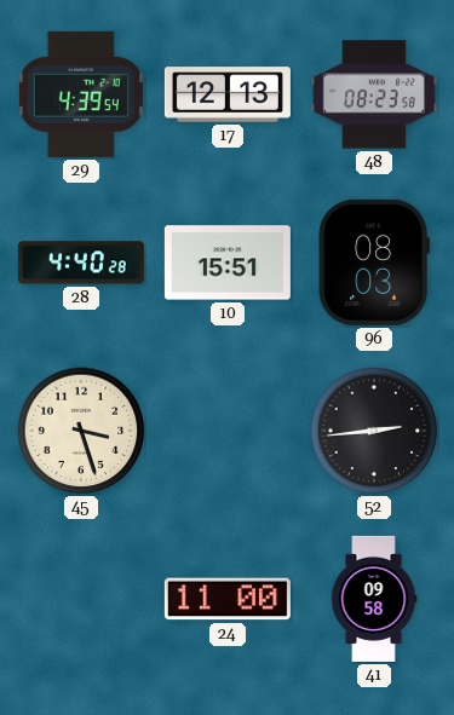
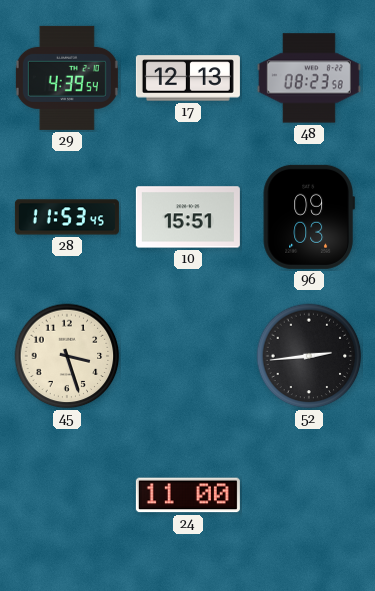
28: 4:40 -> 11:53
96: 08:03 -> 09:03
41: 09:58 -> none
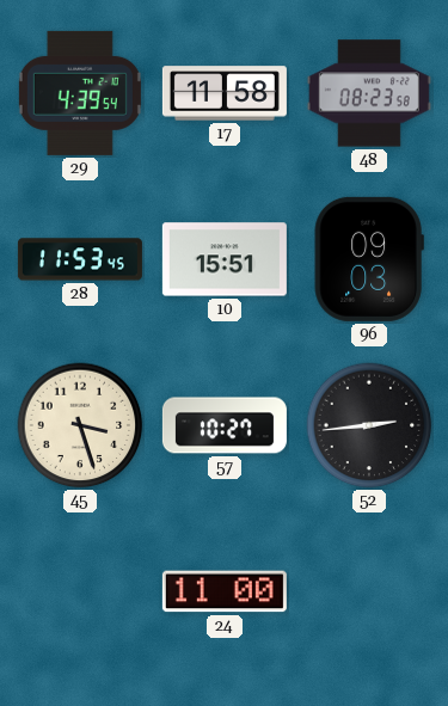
17: 12:13 -> 11:58
57: none -> 10:27
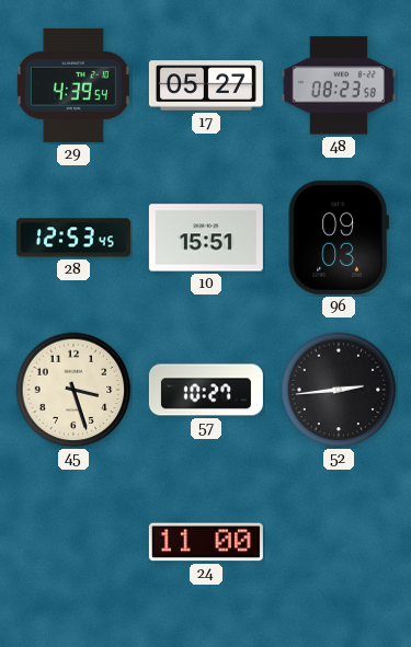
17: 11:58 -> 05:27
28: 11:53 -> 12:53
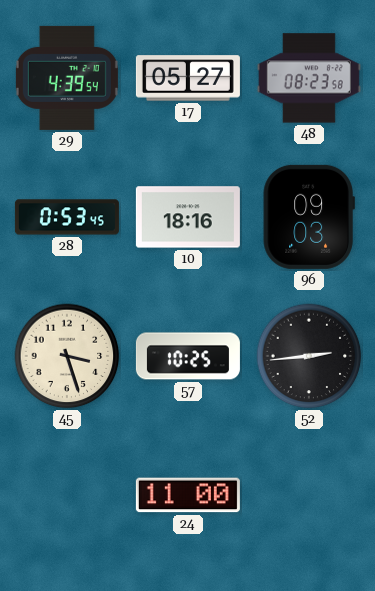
28: 12:53 -> 0:53
10: 15:51 -> 18:16
57: 10:27 -> 10:25
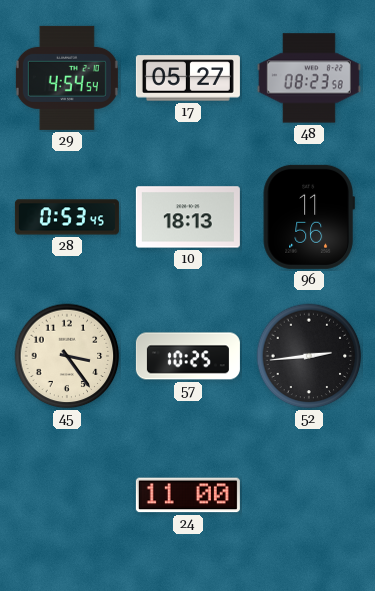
29: 4:39 -> 4:54
10: 18:16 -> 18:13
96: 09:03 -> 11:56
45: 3:27 -> 3:24
